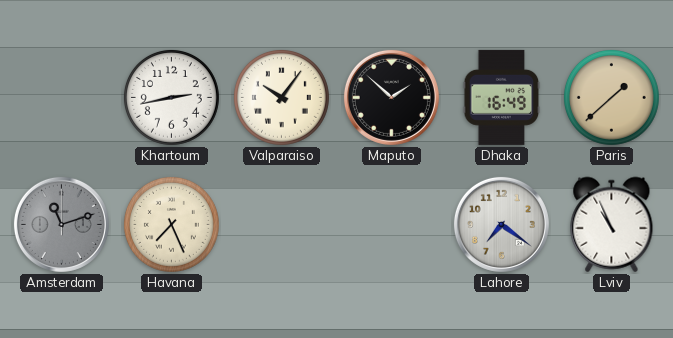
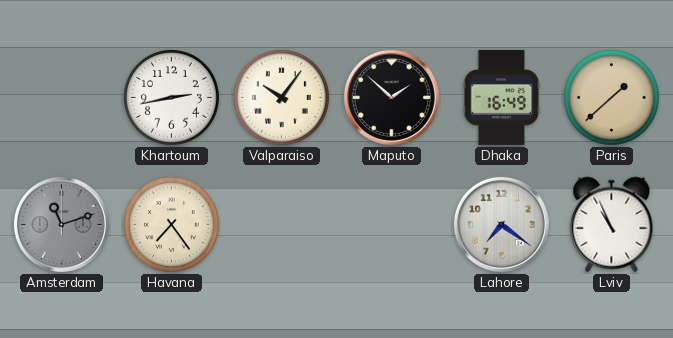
Havana: 7:26 -> 7:24
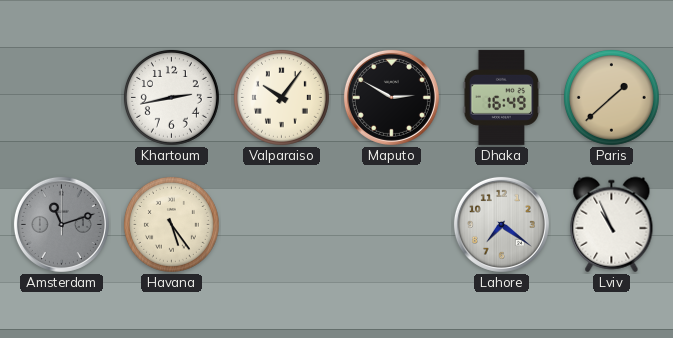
Maputo: 1:52 -> 2:50
Havana: 7:24 -> 5:24
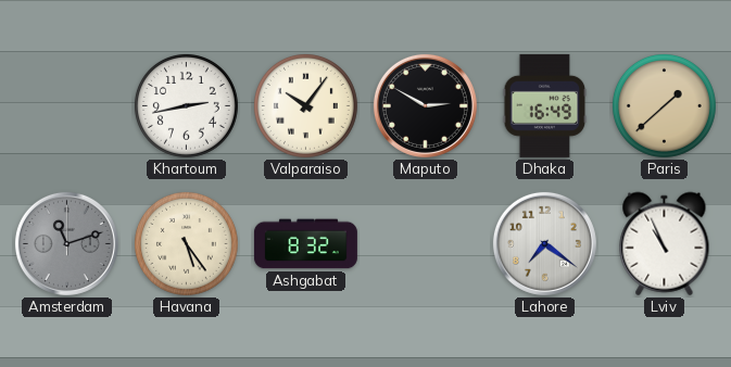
Ashgabat: none -> 8:32
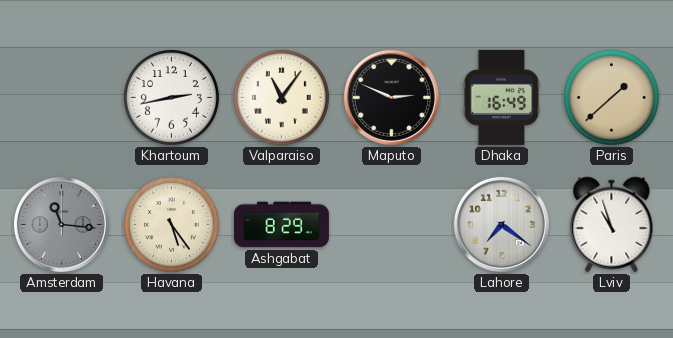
Valparaiso: 10:06 -> 11:06
Maputo: 2:50 -> 2:49
Amsterdam: 11:12 -> 11:16
Ashgabat: 8:32 -> 8:29
Lviv: 10:56 -> 10:57
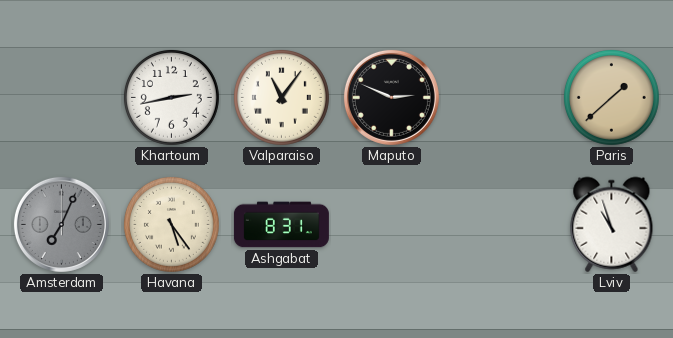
Dhaka: 16:49 -> none
Amsterdam: 11:16 -> 7:04
Ashgabat: 8:29 -> 8:31
Lahore: 7:21 -> none
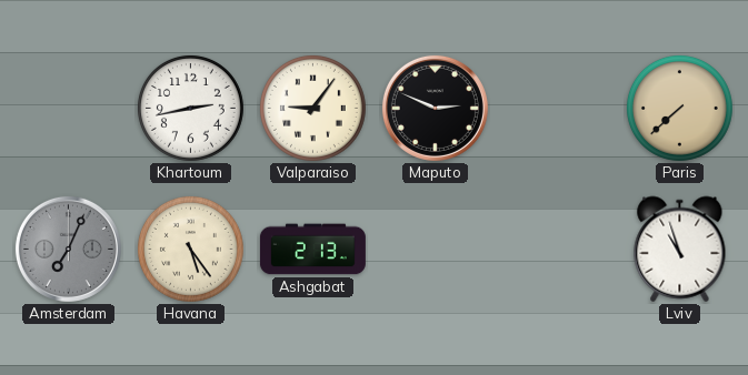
Valparaiso: 11:06 -> 9:06
Paris: 1:38 -> 7:38
Ashgabat: 8:31 -> 2:13
